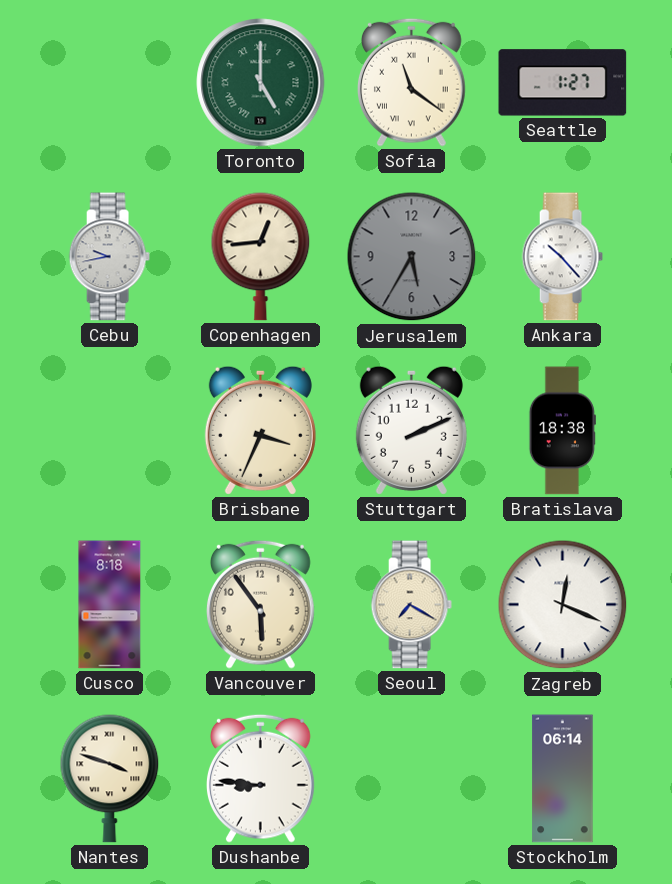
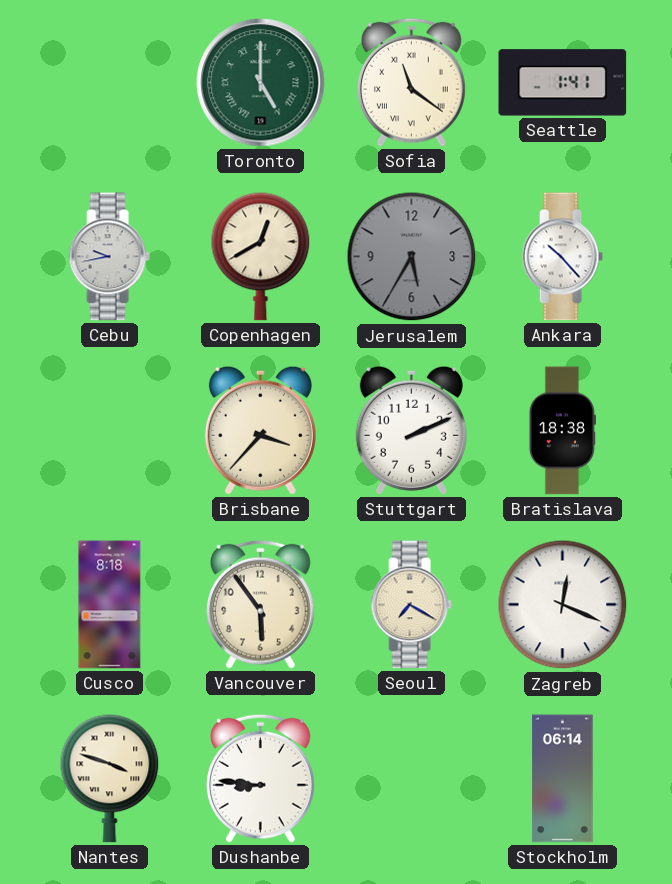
Seattle: 1:27 -> 1:41
Copenhagen: 12:44 -> 12:40
Brisbane: 3:34 -> 3:37
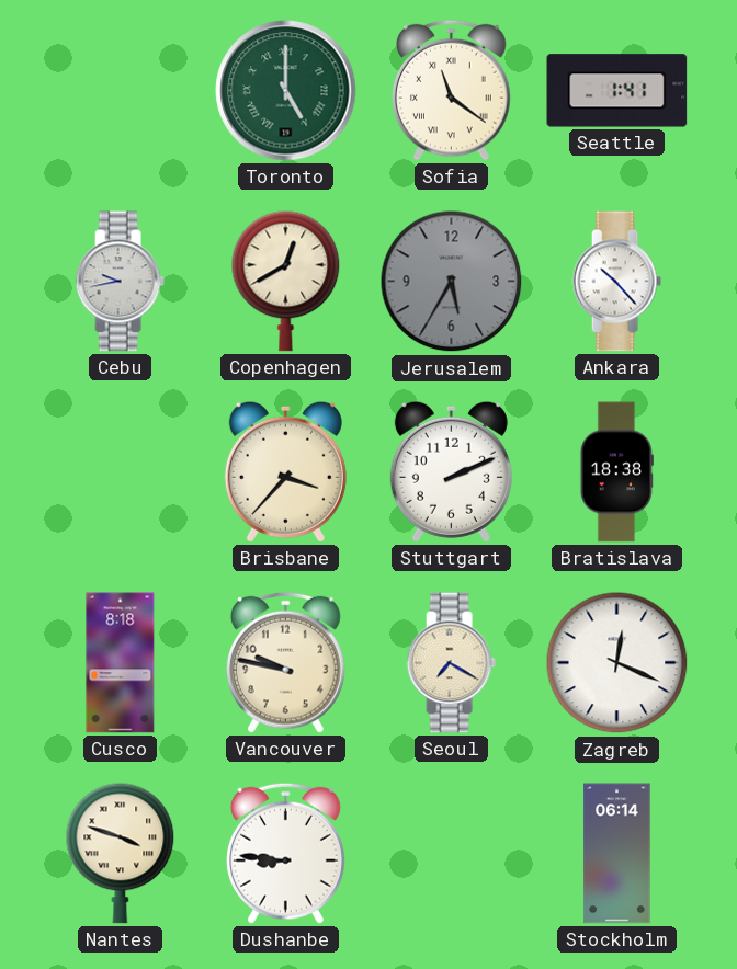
Vancouver: 5:54 -> 9:47
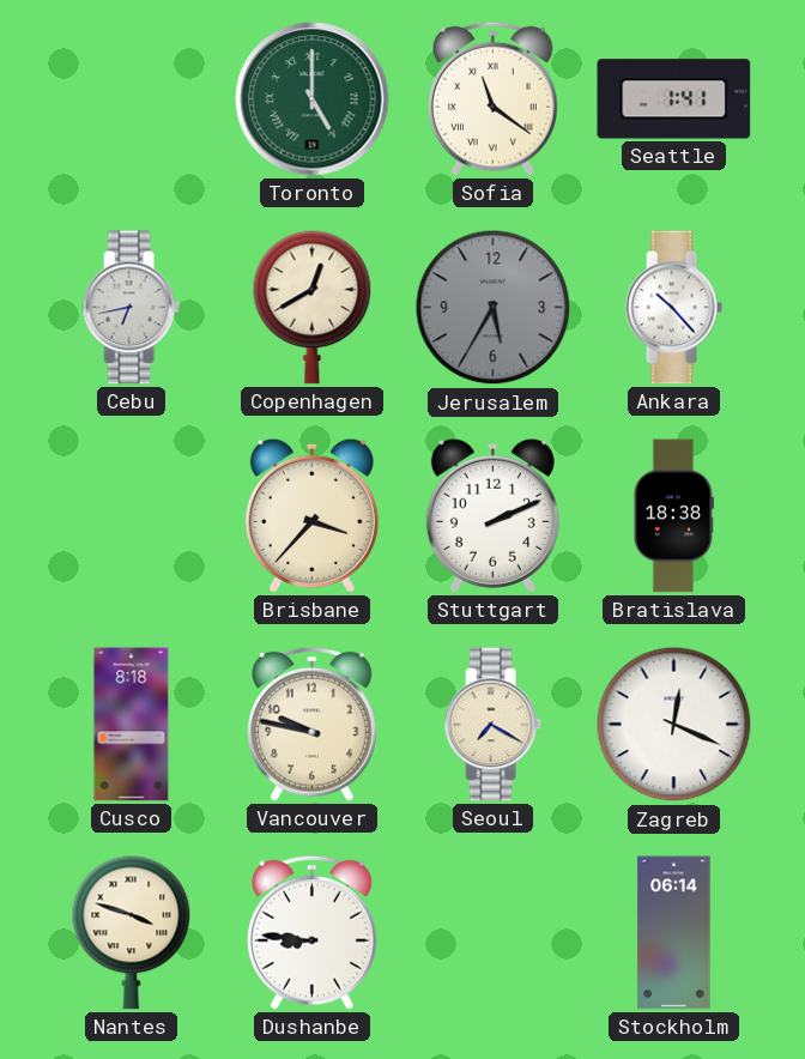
Cebu: 9:43 -> 6:43
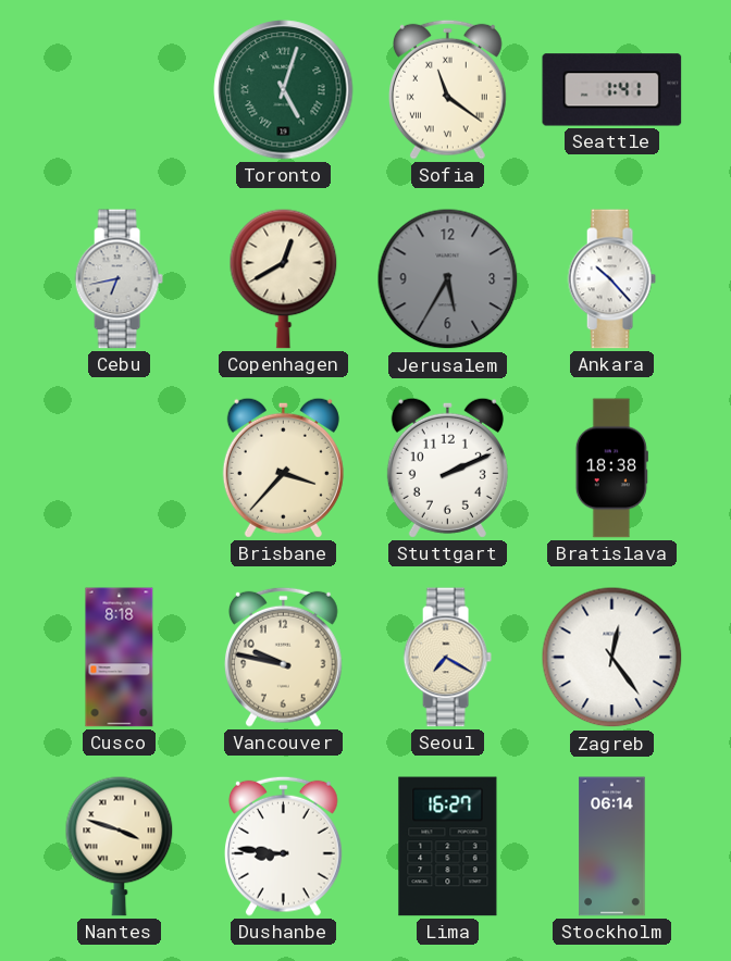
Toronto: 5:00 -> 5:03
Zagreb: 12:19 -> 12:24
Lima: none -> 16:27
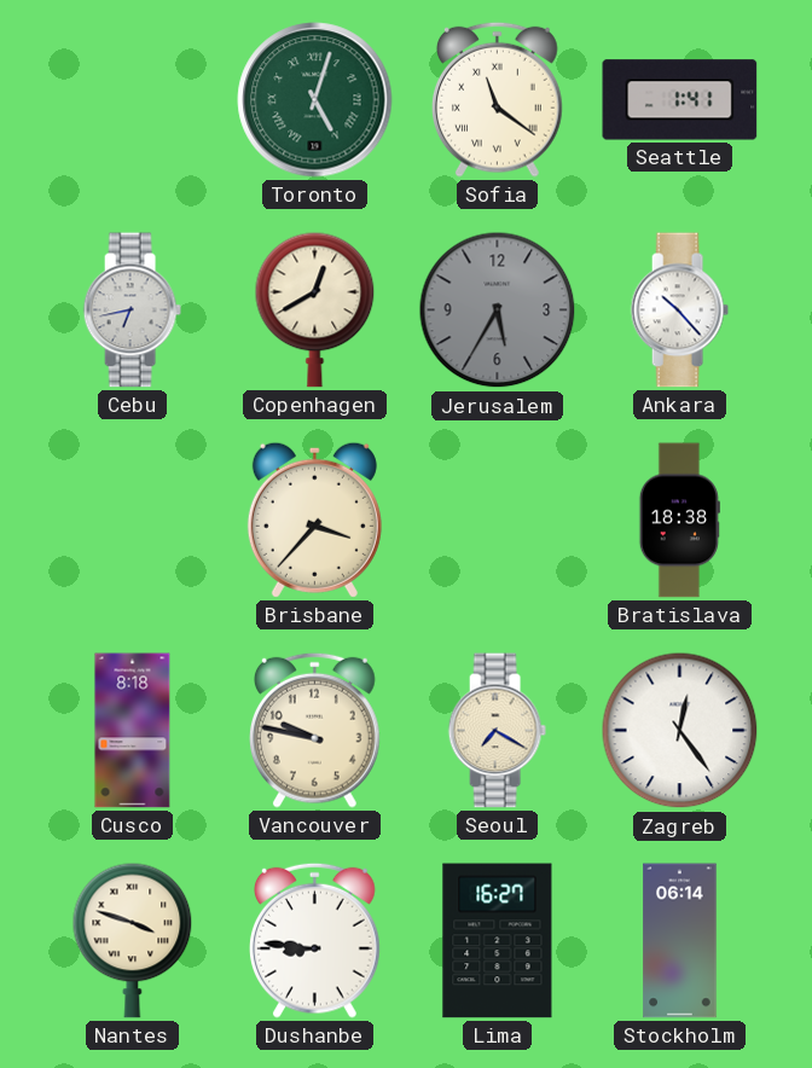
Stuttgart: 2:11 -> none
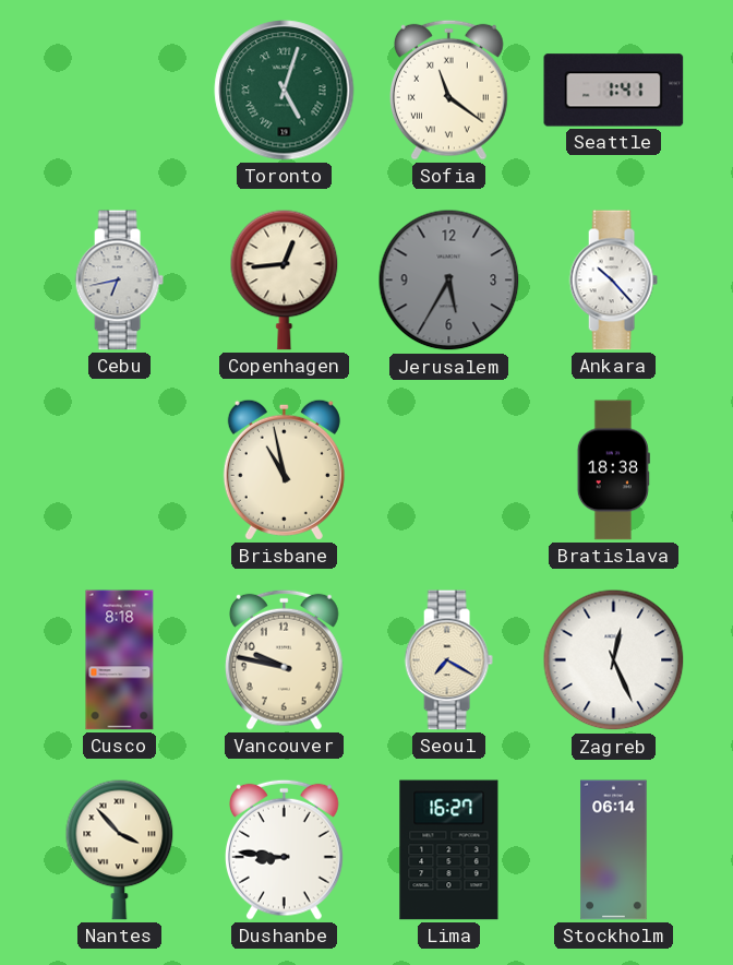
Copenhagen: 12:40 -> 12:44
Brisbane: 3:37 -> 10:58
Zagreb: 12:24 -> 12:26
Nantes: 3:48 -> 3:53
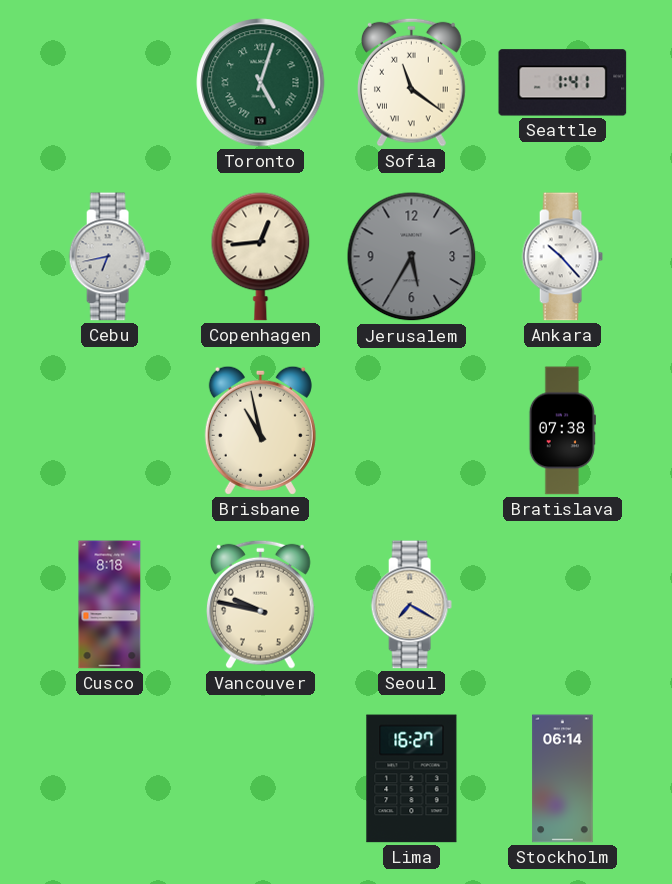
Bratislava: 18:38 -> 07:38
Zagreb: 12:26 -> none
Nantes: 3:53 -> none
Dushanbe: 8:46 -> none
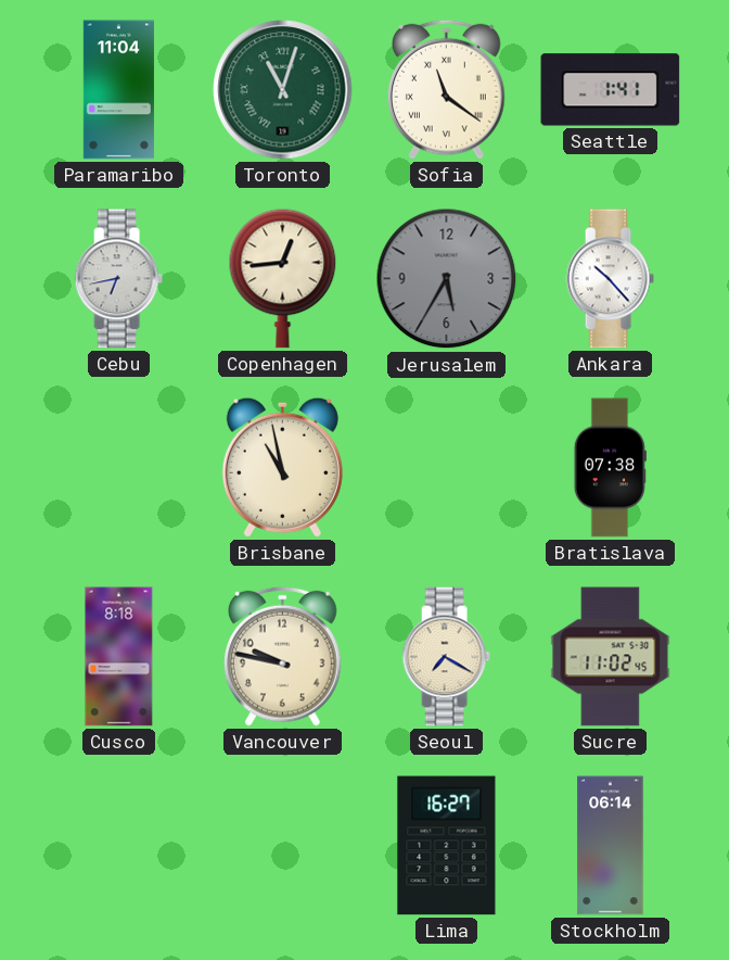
Paramaribo: none -> 11:04
Toronto: 5:03 -> 11:03
Sucre: none -> 11:02
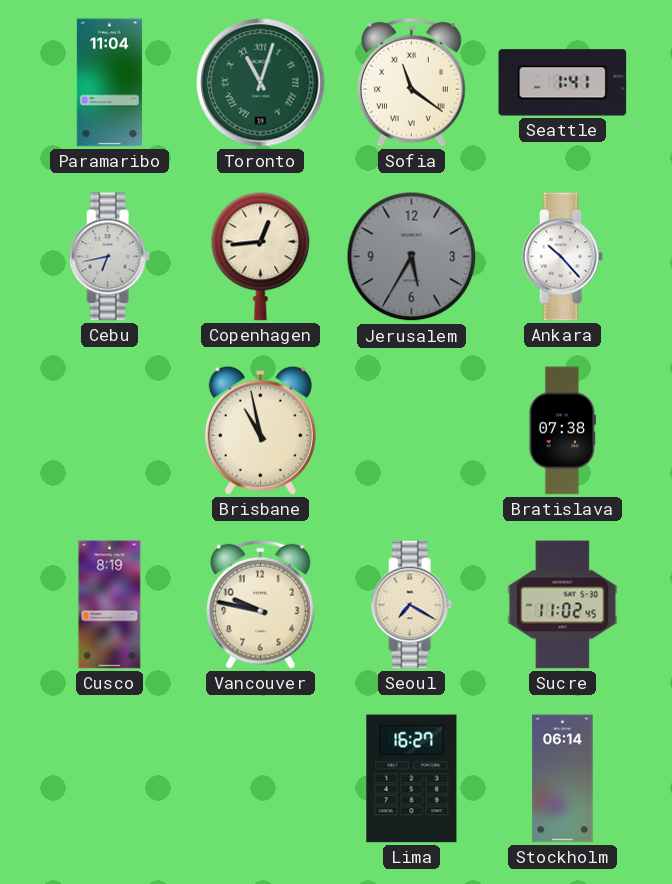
Cusco: 8:18 -> 8:19
